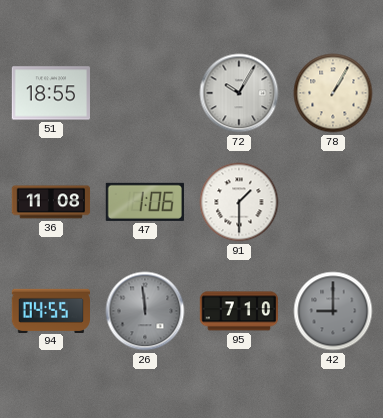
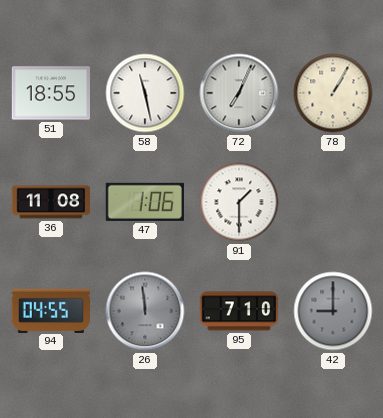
58: none -> 11:28
72: 10:05 -> 7:04
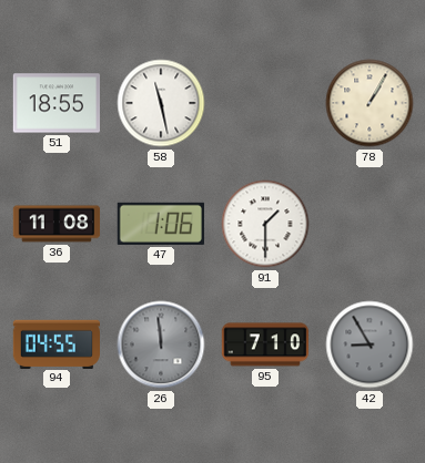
72: 7:04 -> none
42: 9:00 -> 8:55
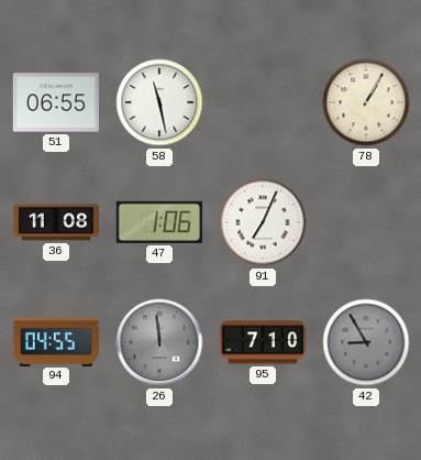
51: 18:55 -> 06:55
91: 1:30 -> 7:04
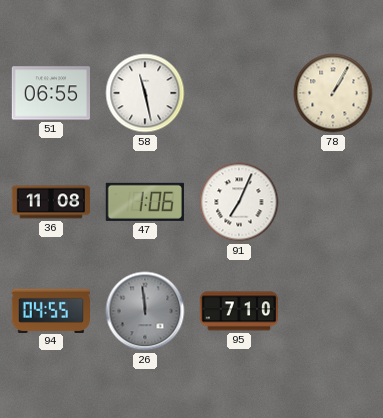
42: 8:55 -> none
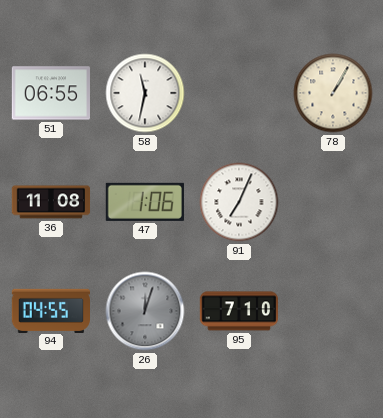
58: 11:28 -> 11:32
26: 11:59 -> 12:03
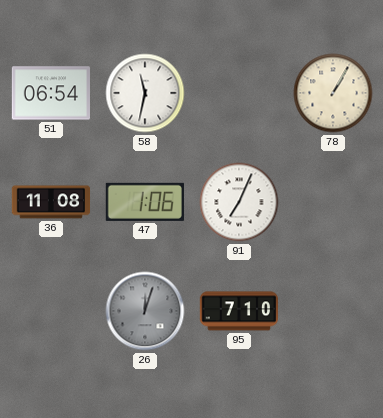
51: 06:55 -> 06:54
94: 04:55 -> none
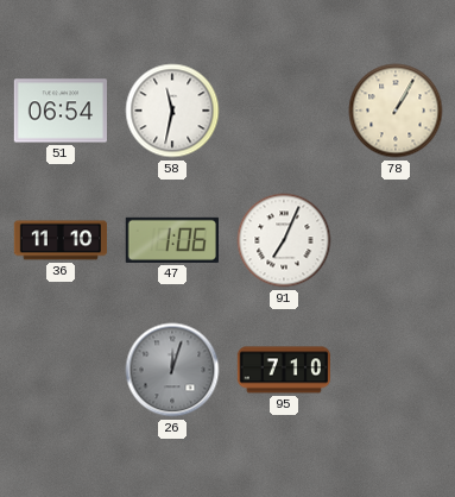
36: 11:08 -> 11:10
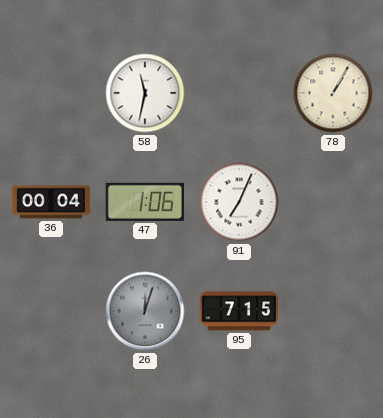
51: 06:54 -> none
36: 11:10 -> 00:04
95: 7:10 -> 7:15
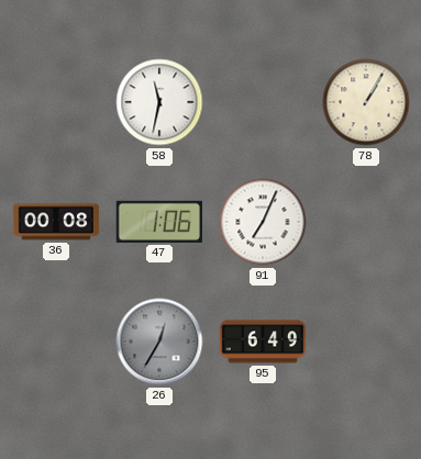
36: 00:04 -> 00:08
26: 12:03 -> 12:35
95: 7:15 -> 6:49
